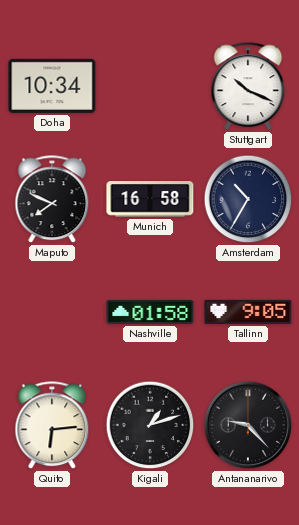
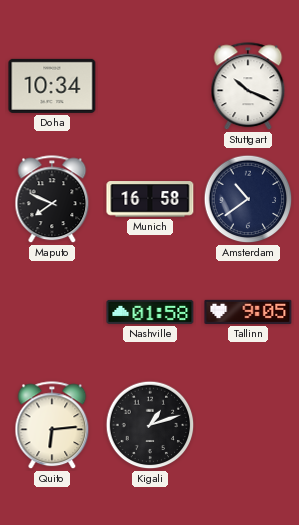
Amsterdam: 10:35 -> 10:39
Antananarivo: 9:23 -> none
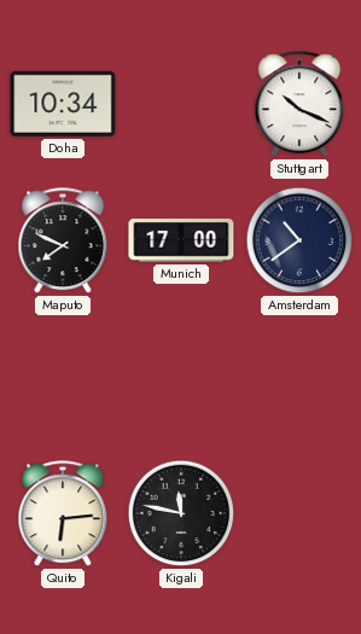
Munich: 16:58 -> 17:00
Nashville: 01:58 -> none
Tallinn: 9:05 -> none
Kigali: 1:12 -> 11:47
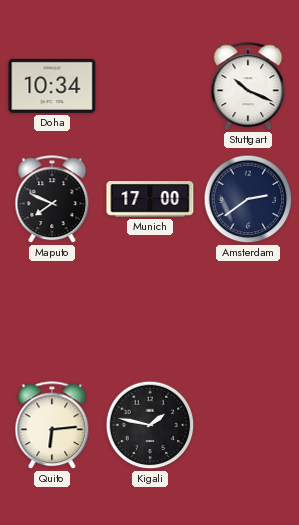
Amsterdam: 10:39 -> 2:39
Kigali: 11:47 -> 1:47
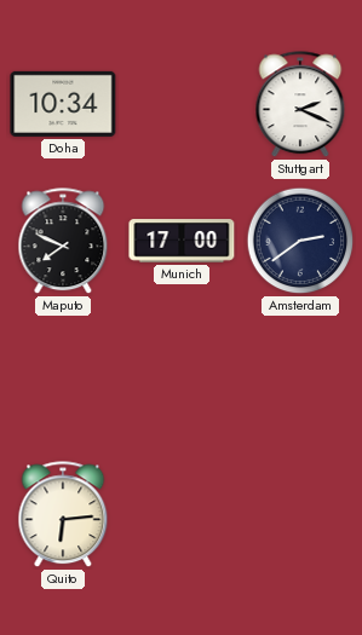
Stuttgart: 10:19 -> 2:19
Kigali: 1:47 -> none
